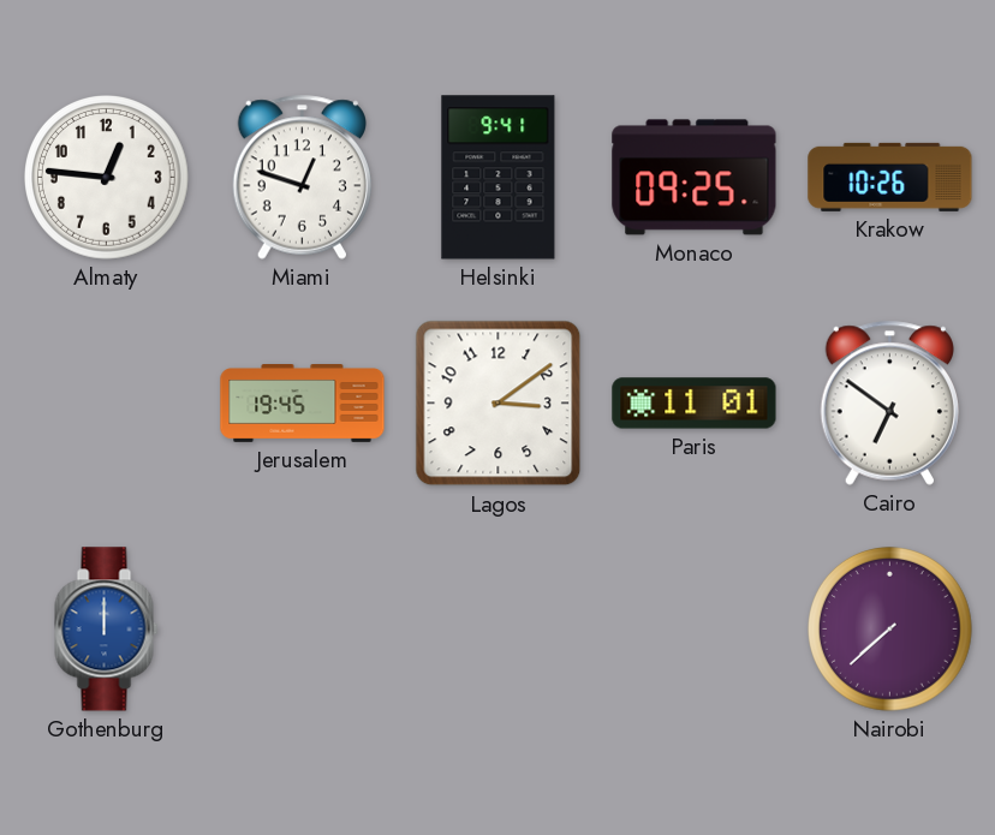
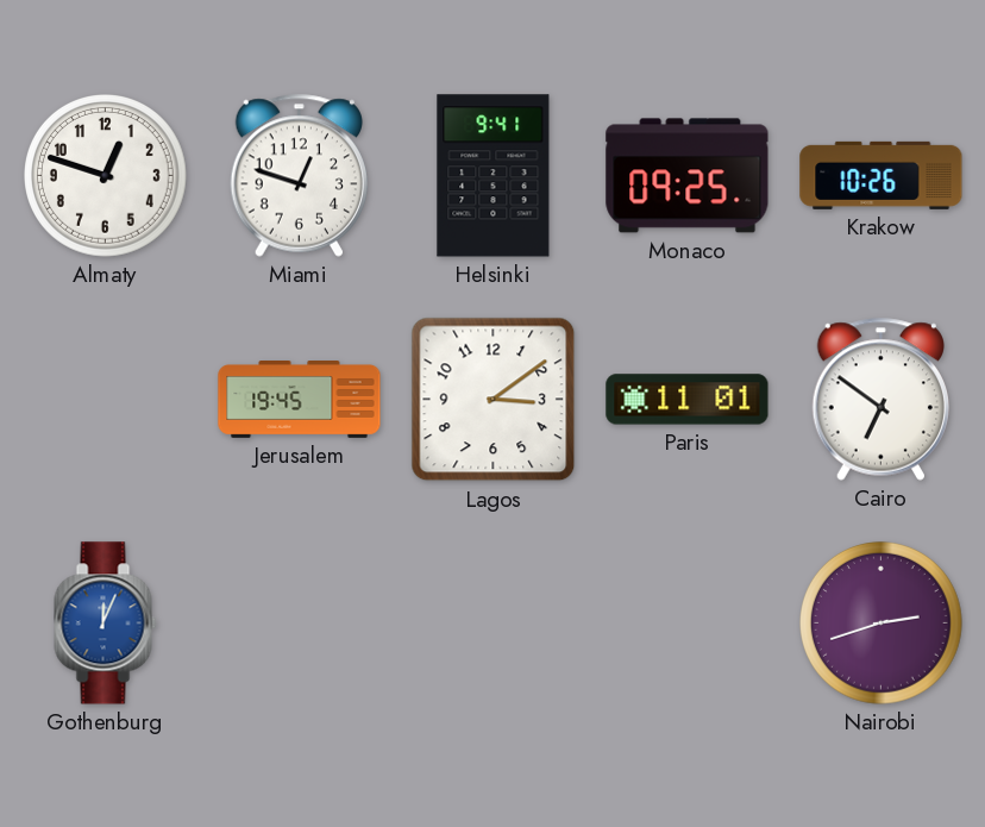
Almaty: 12:46 -> 12:48
Gothenburg: 12:00 -> 12:04
Nairobi: 7:38 -> 2:42
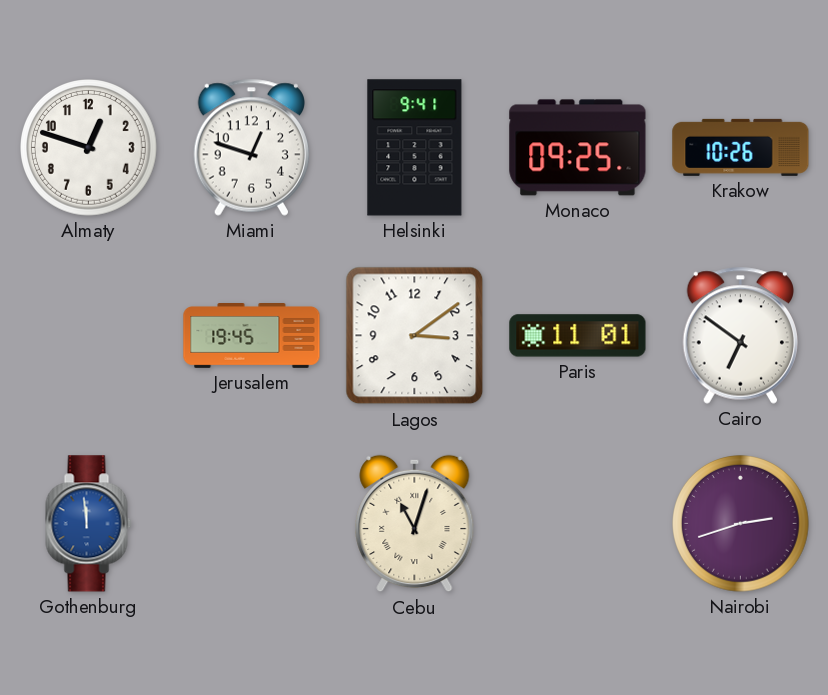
Gothenburg: 12:04 -> 11:59
Cebu: none -> 11:03
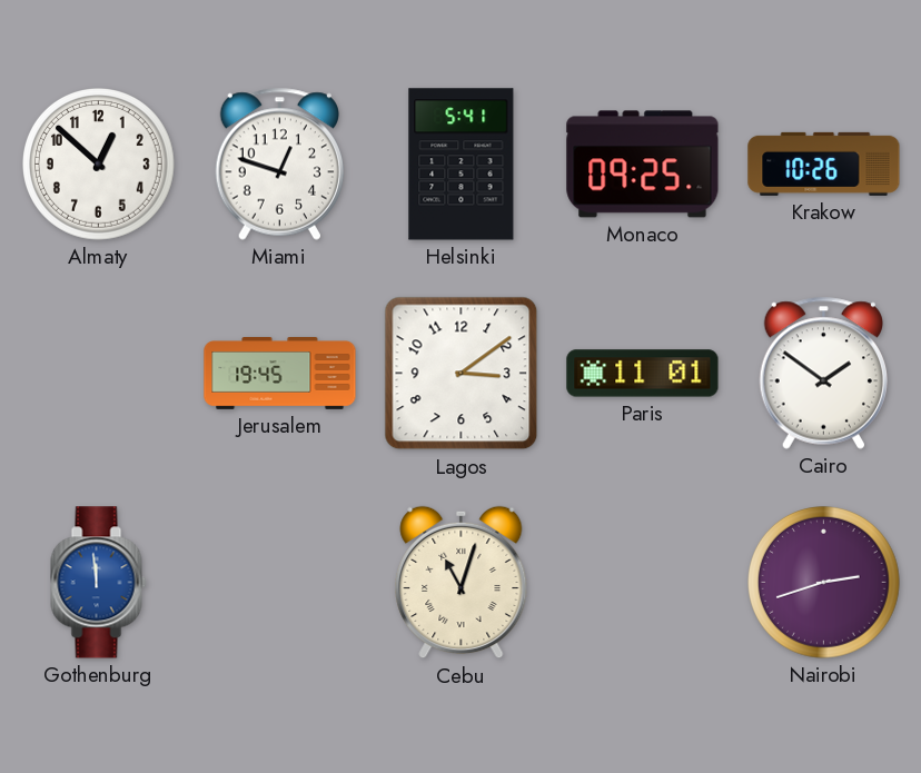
Almaty: 12:48 -> 12:52
Helsinki: 9:41 -> 5:41
Cairo: 6:51 -> 1:51
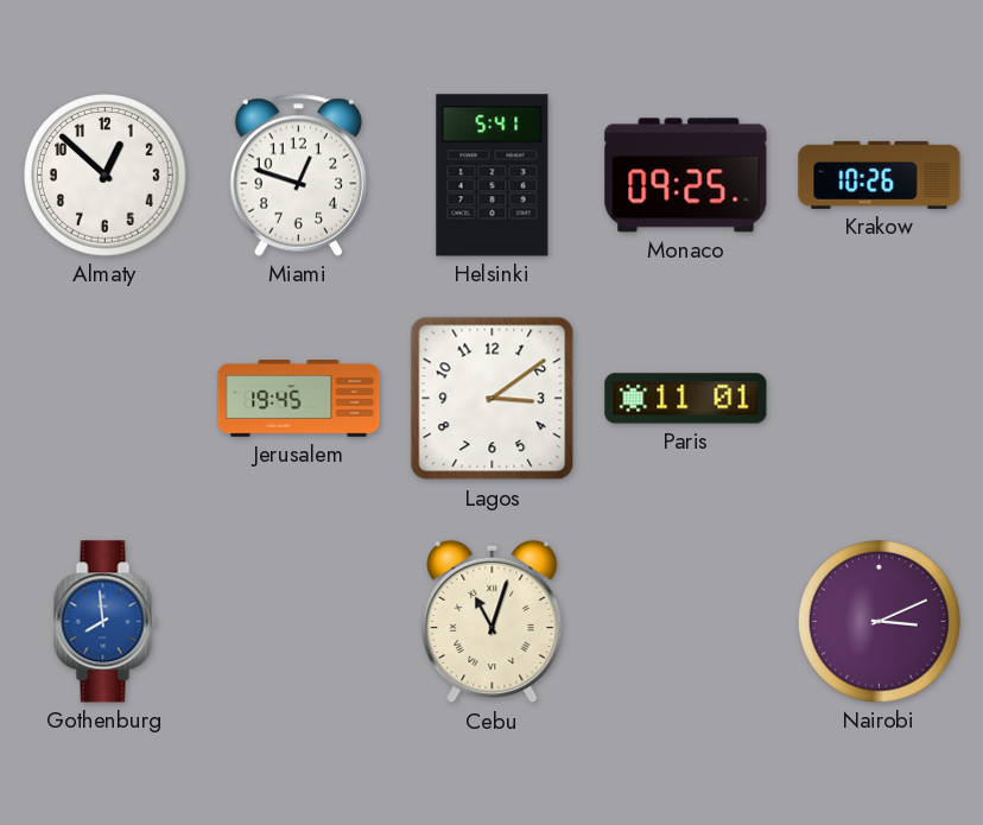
Cairo: 1:51 -> none
Gothenburg: 11:59 -> 7:59
Nairobi: 2:42 -> 3:11
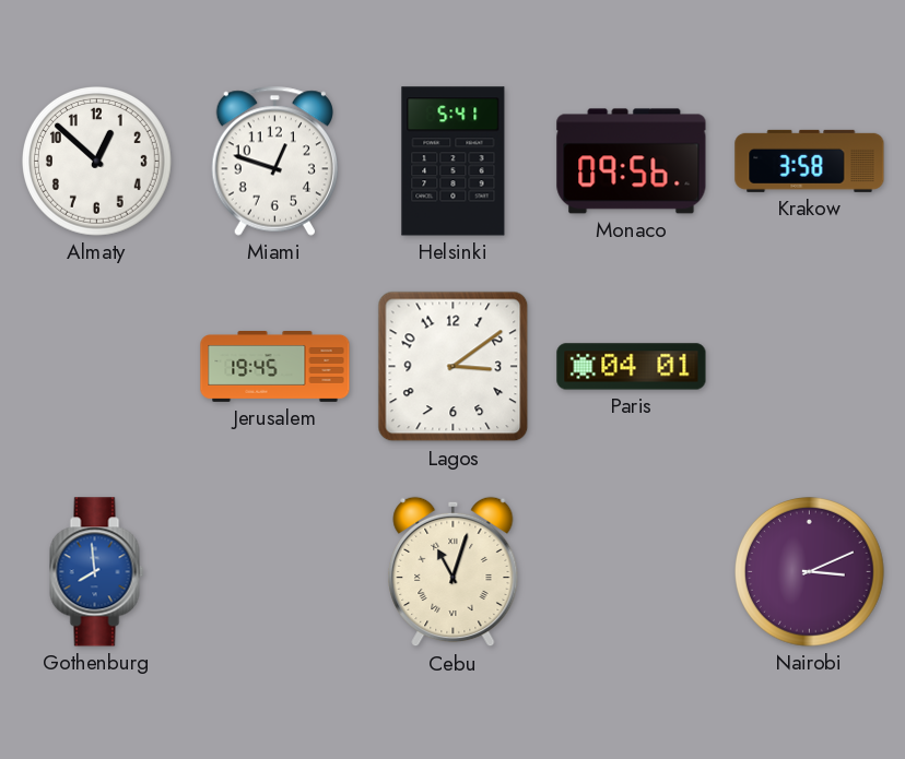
Monaco: 09:25 -> 09:56
Krakow: 10:26 -> 3:58
Paris: 11:01 -> 04:01
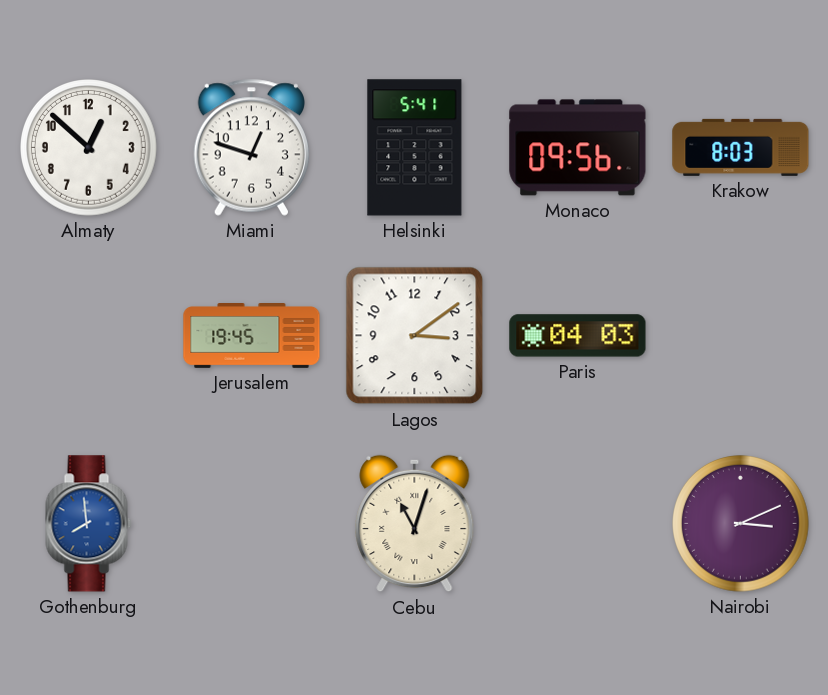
Krakow: 3:58 -> 8:03
Paris: 04:01 -> 04:03
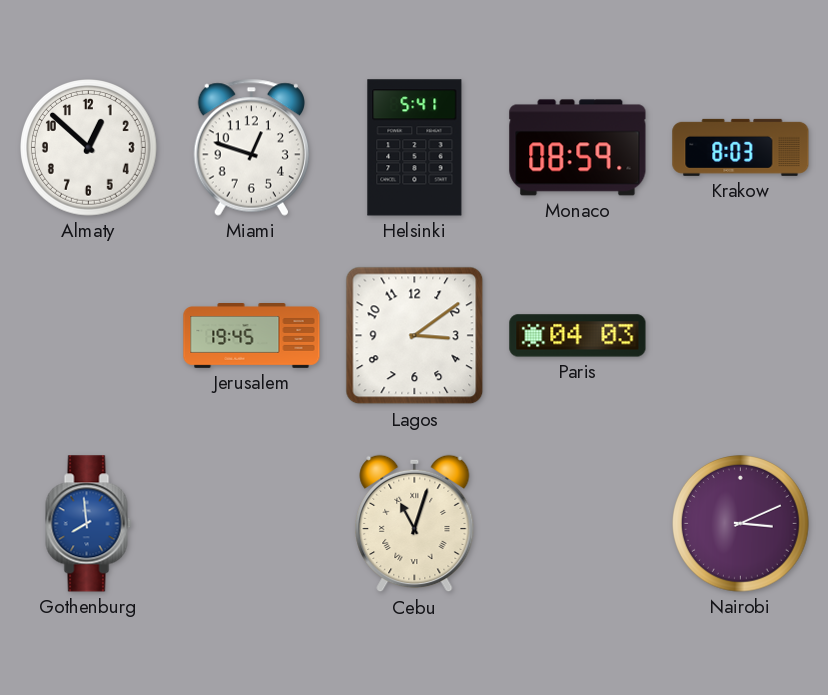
Monaco: 09:56 -> 08:59
